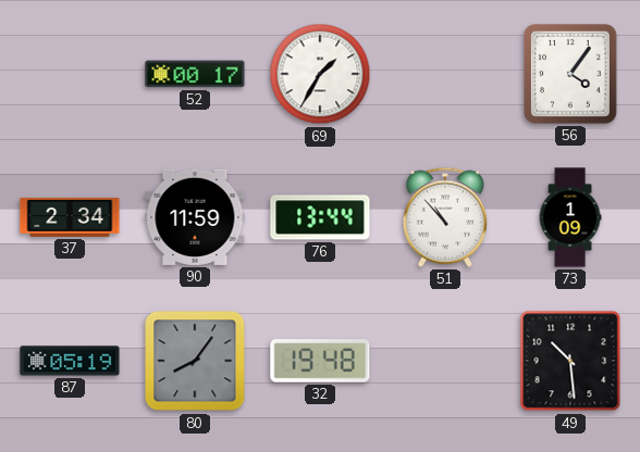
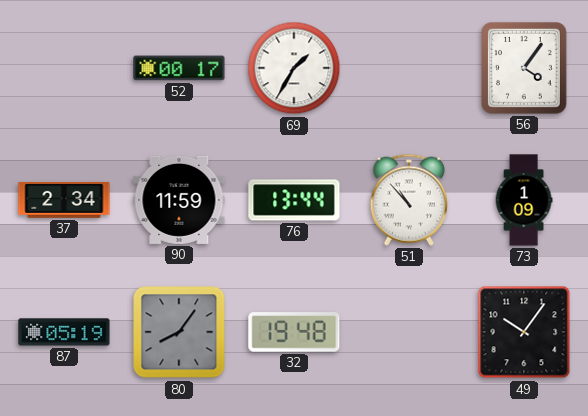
49: 10:29 -> 10:06
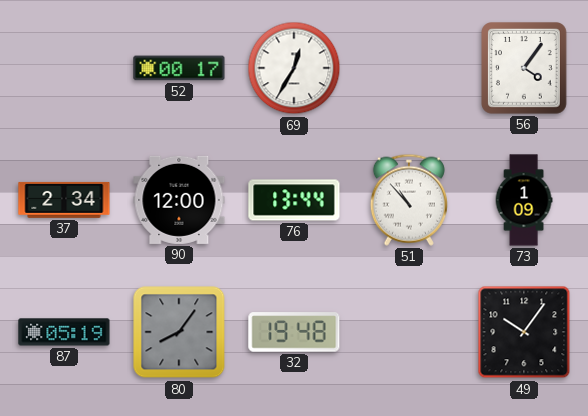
69: 1:35 -> 12:35
90: 11:59 -> 12:00
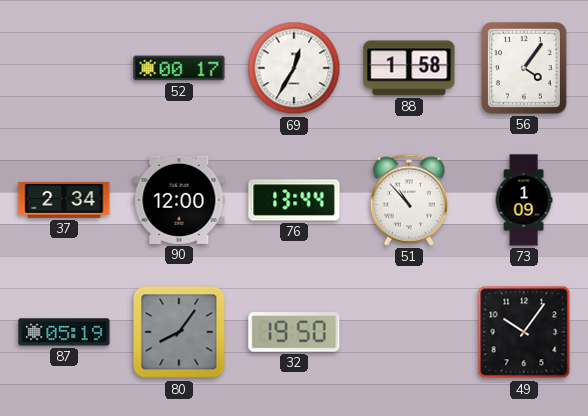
88: none -> 1:58
32: 19:48 -> 19:50
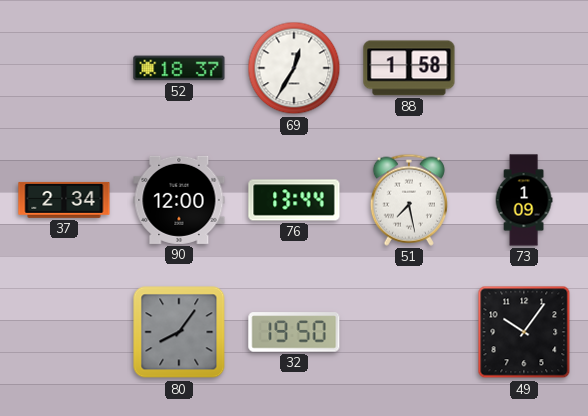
52: 00:17 -> 18:37
56: 4:06 -> none
51: 10:53 -> 7:28
87: 05:19 -> none
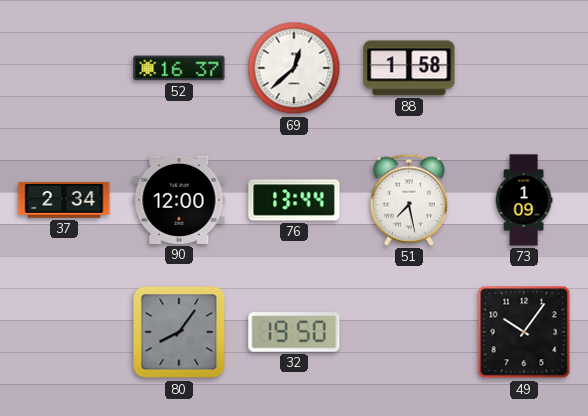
52: 18:37 -> 16:37
69: 12:35 -> 12:38
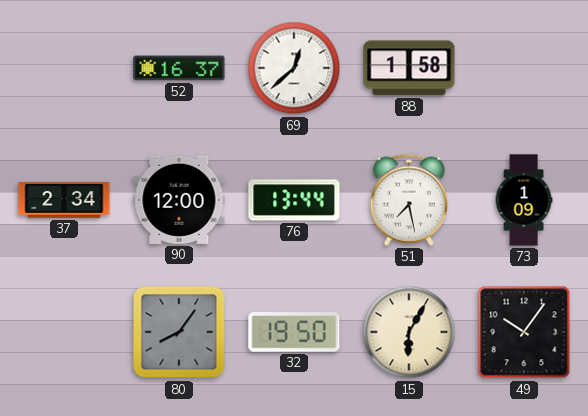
15: none -> 6:05
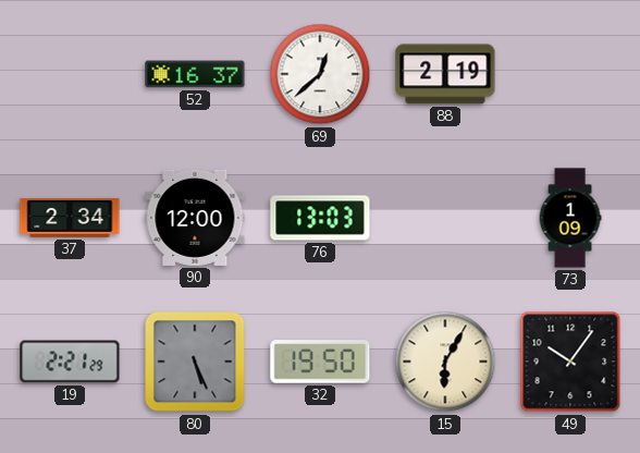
88: 1:58 -> 2:19
76: 13:44 -> 13:03
51: 7:28 -> none
19: none -> 2:21
80: 8:06 -> 5:26
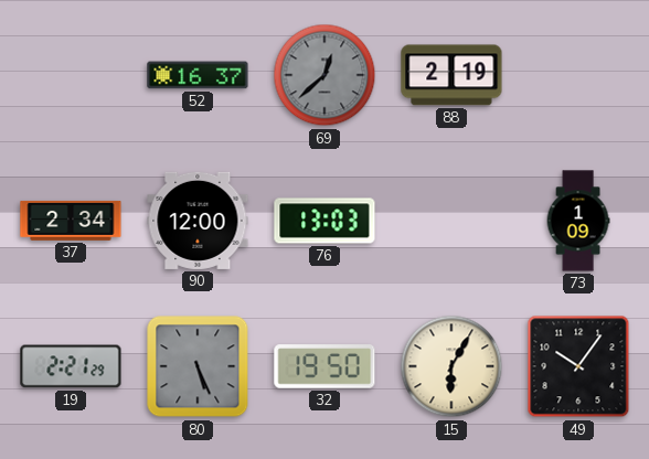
69 dial: white -> grey
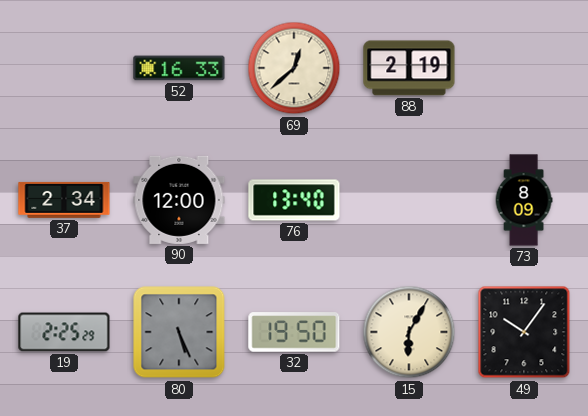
52: 16:37 -> 16:33
69 dial: grey -> cream
76: 13:03 -> 13:40
73: 1:09 -> 8:09
19: 2:21 -> 2:25
